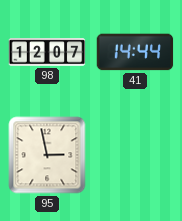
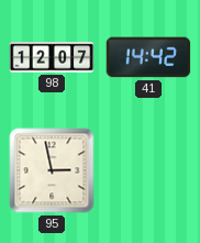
41: 14:44 -> 14:42
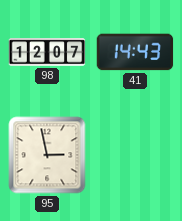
41: 14:42 -> 14:43
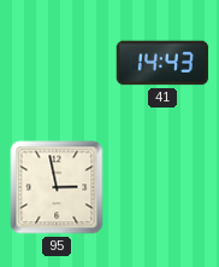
98: 12:07 -> none
